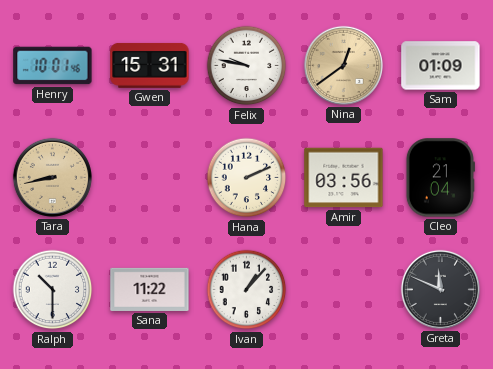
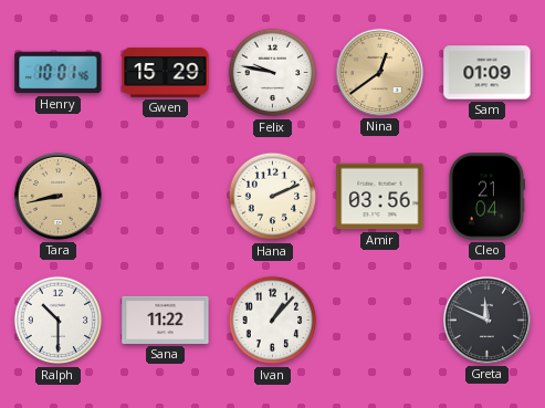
Gwen: 15:31 -> 15:29
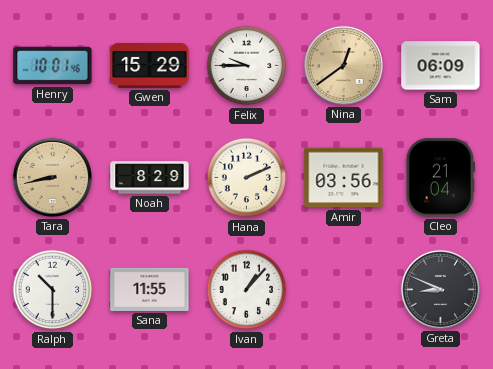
Felix: 9:47 -> 9:45
Sam: 01:09 -> 06:09
Noah: none -> 8:29
Sana: 11:22 -> 11:55
Greta: 11:49 -> 8:49
